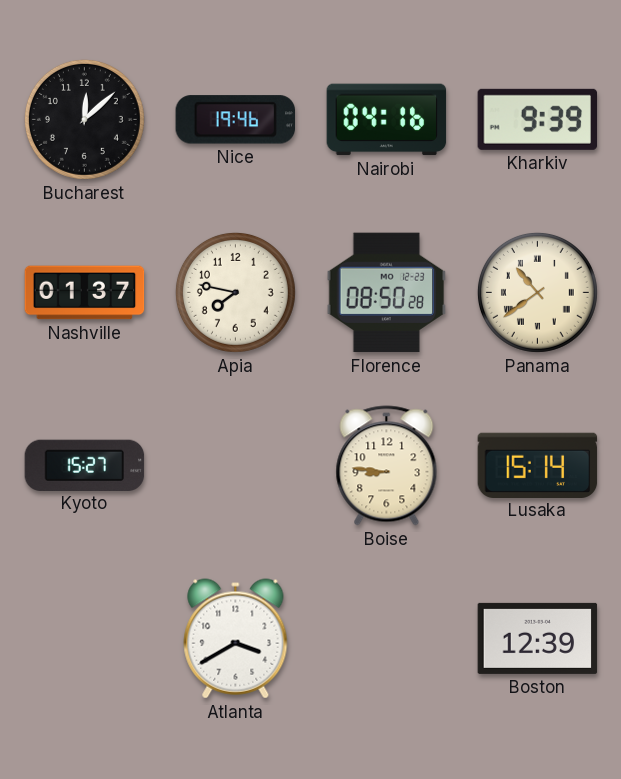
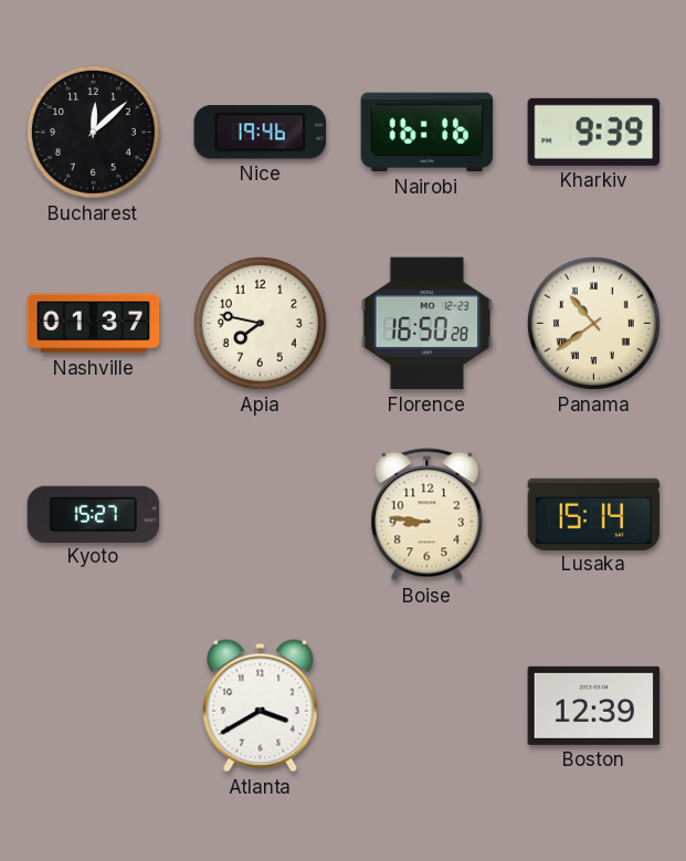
Nairobi: 04:16 -> 16:16
Florence: 08:50 -> 16:50
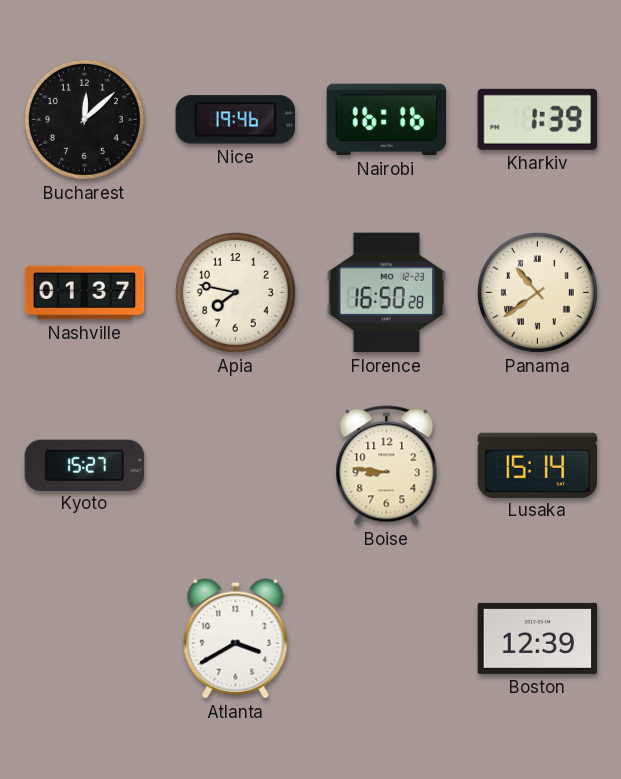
Kharkiv: 9:39 -> 1:39
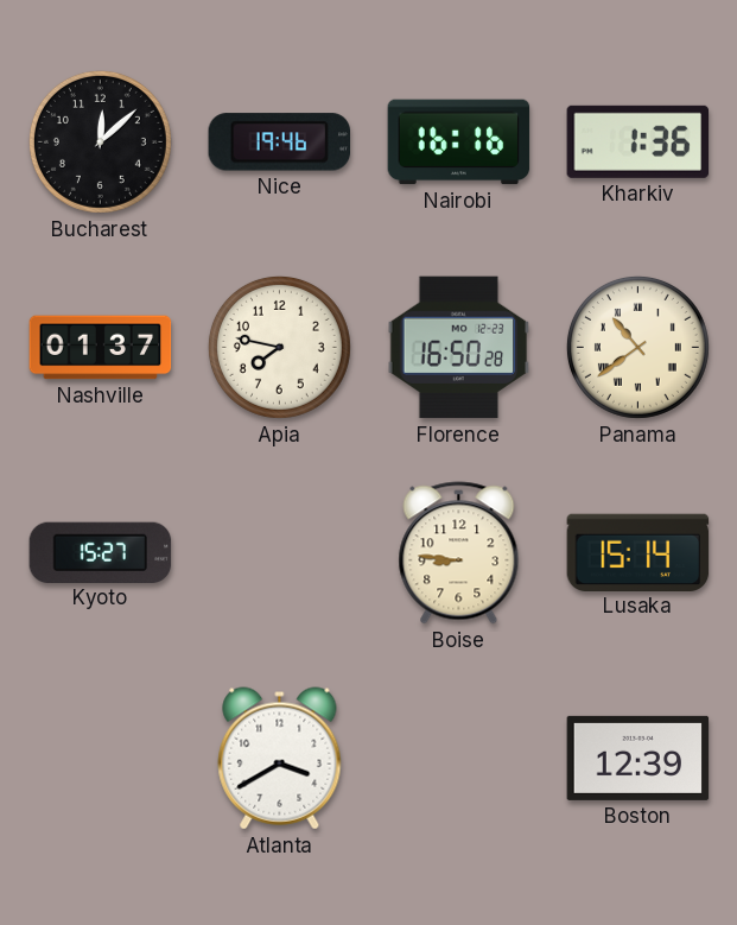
Kharkiv: 1:39 -> 1:36
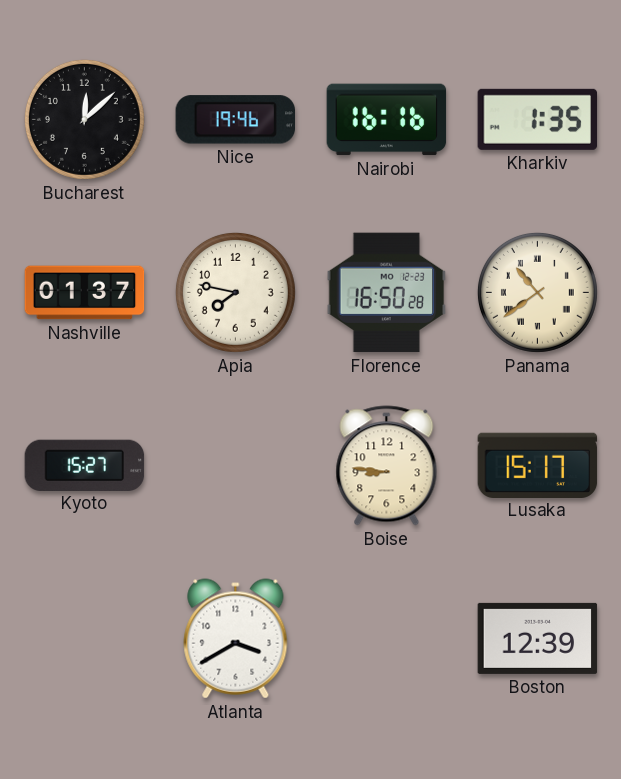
Kharkiv: 1:36 -> 1:35
Lusaka: 15:14 -> 15:17
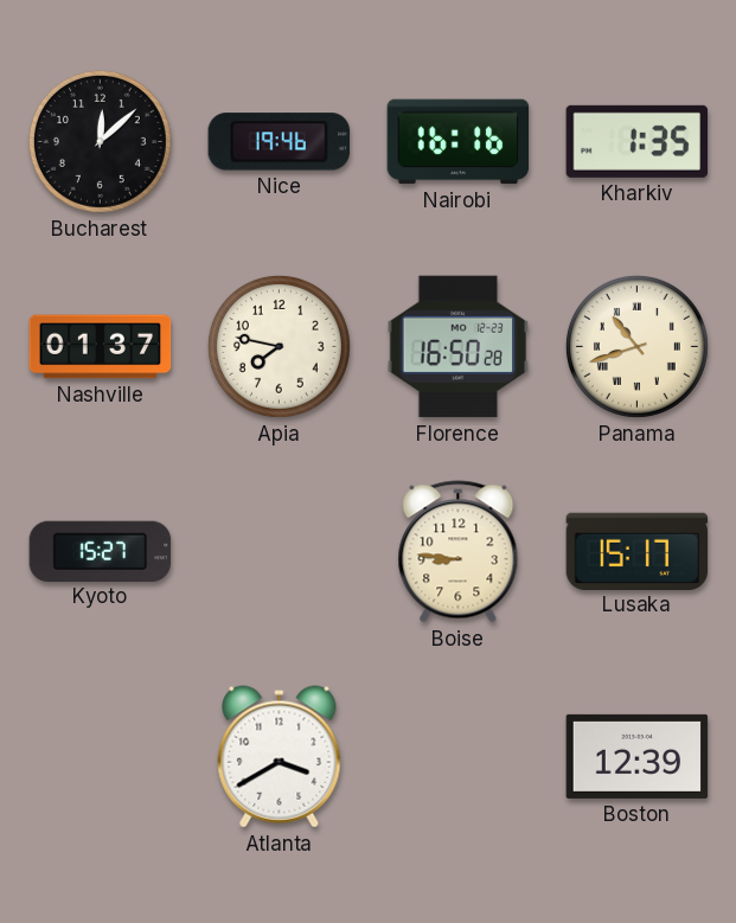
Panama: 10:39 -> 10:42
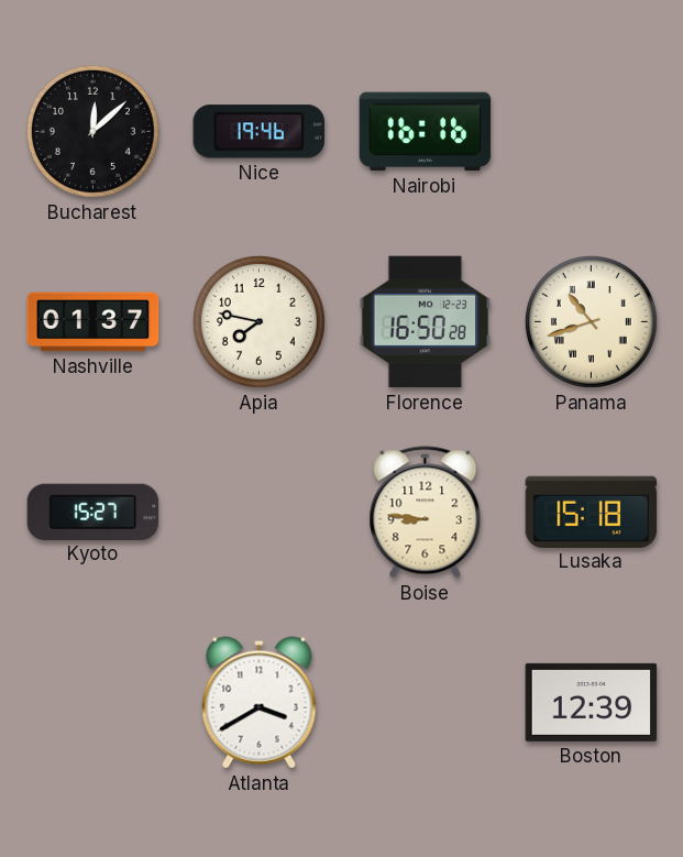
Kharkiv: 1:35 -> none
Lusaka: 15:17 -> 15:18
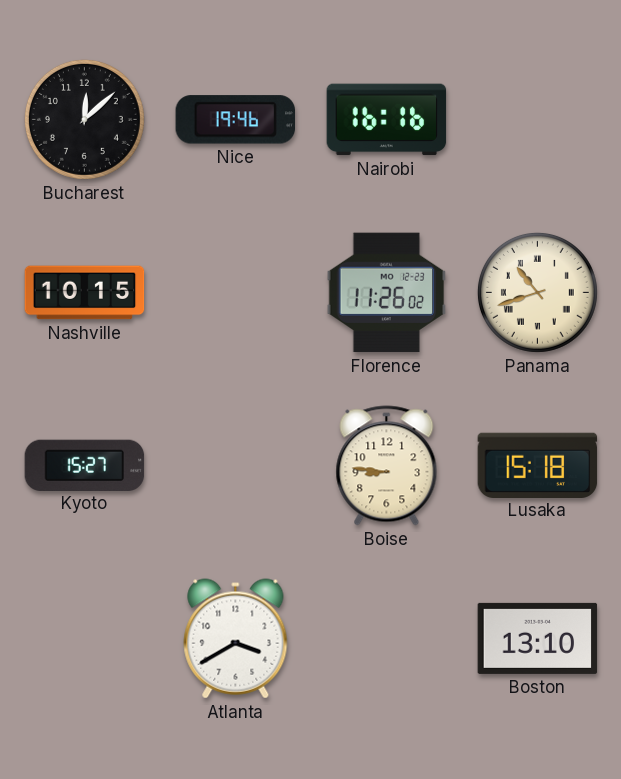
Nashville: 01:37 -> 10:15
Apia: 7:47 -> none
Florence: 16:50 -> 11:26
Boston: 12:39 -> 13:10
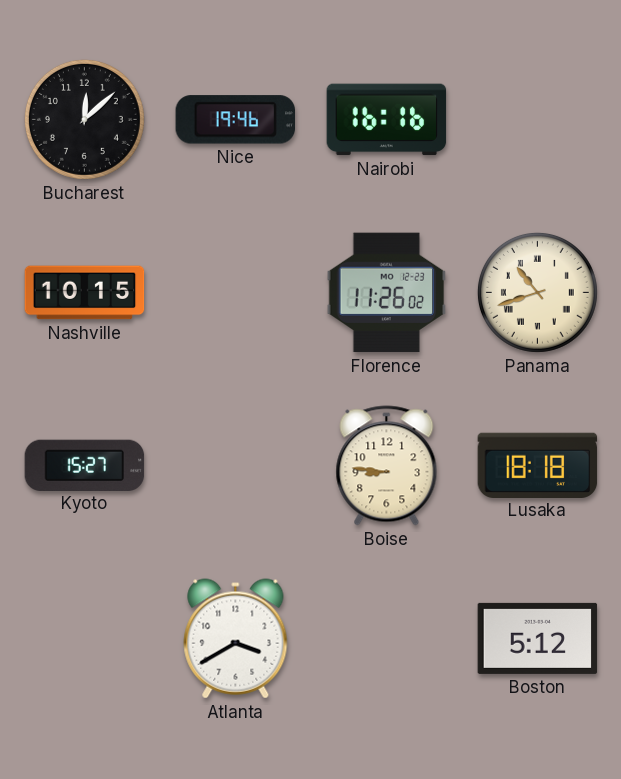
Lusaka: 15:18 -> 18:18
Boston: 13:10 -> 5:12
